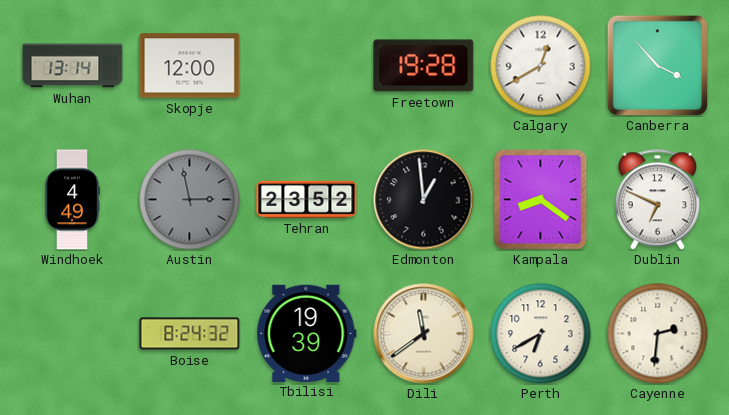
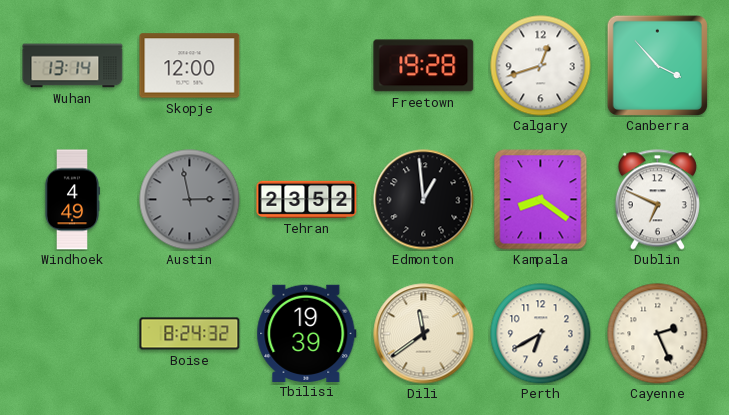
Calgary: 12:40 -> 12:42
Cayenne: 2:31 -> 2:26
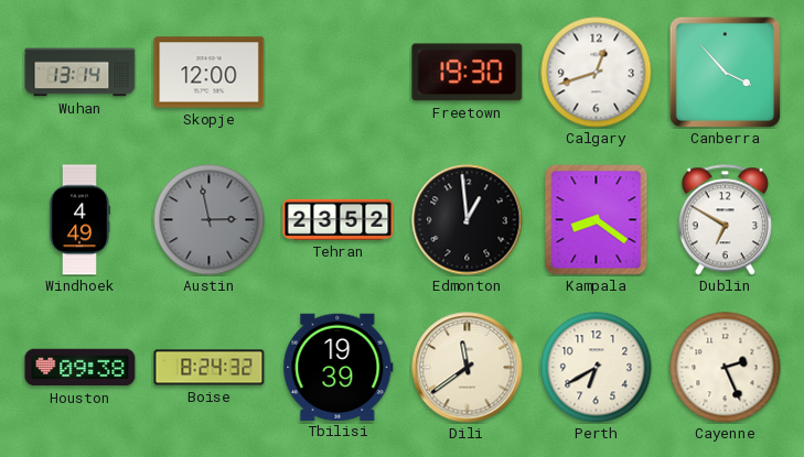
Freetown: 19:28 -> 19:30
Dublin: 6:49 -> 6:50
Houston: none -> 09:38
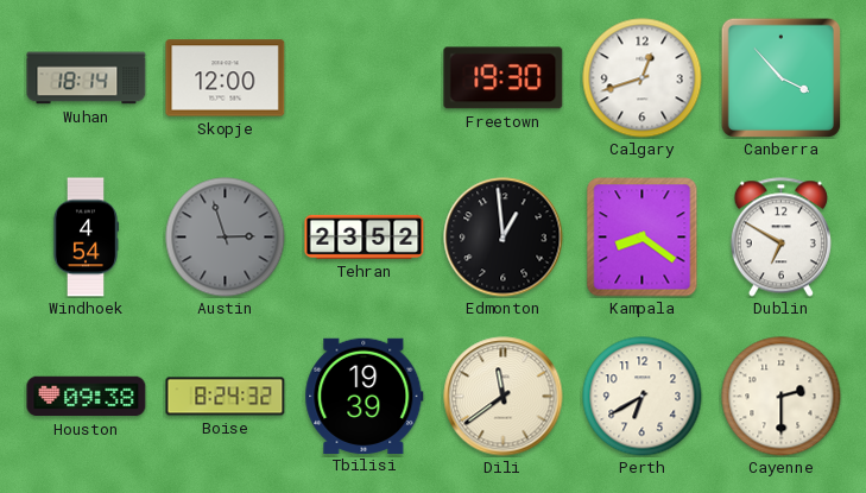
Wuhan: 13:14 -> 18:14
Windhoek: 4:49 -> 4:54
Austin: 2:58 -> 2:57
Cayenne: 2:26 -> 2:30
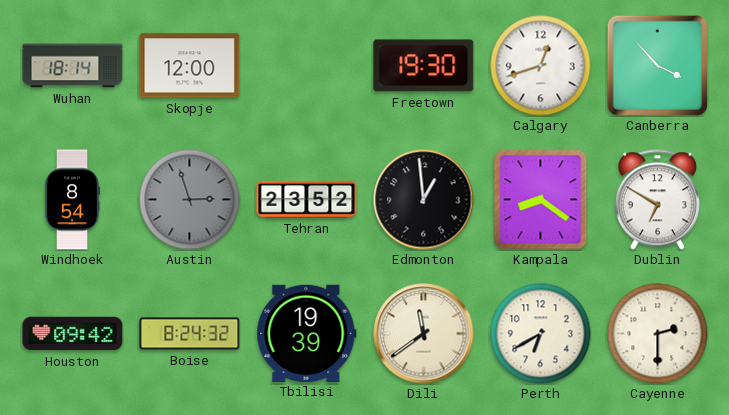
Windhoek: 4:54 -> 8:54
Houston: 09:38 -> 09:42
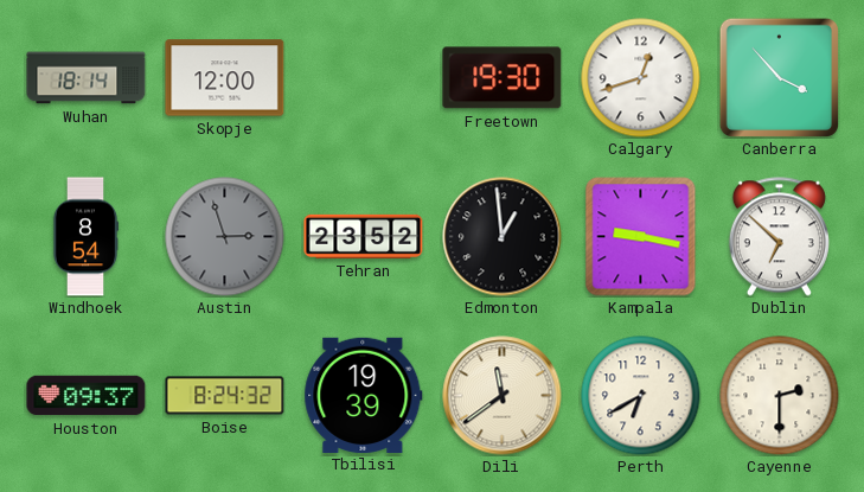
Kampala: 8:21 -> 9:17
Dublin: 6:50 -> 6:52
Houston: 09:42 -> 09:37
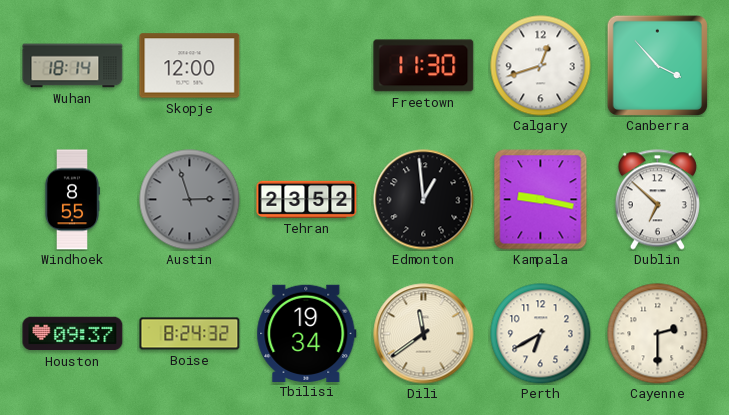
Freetown: 19:30 -> 11:30
Windhoek: 8:54 -> 8:55
Tbilisi: 19:39 -> 19:34
